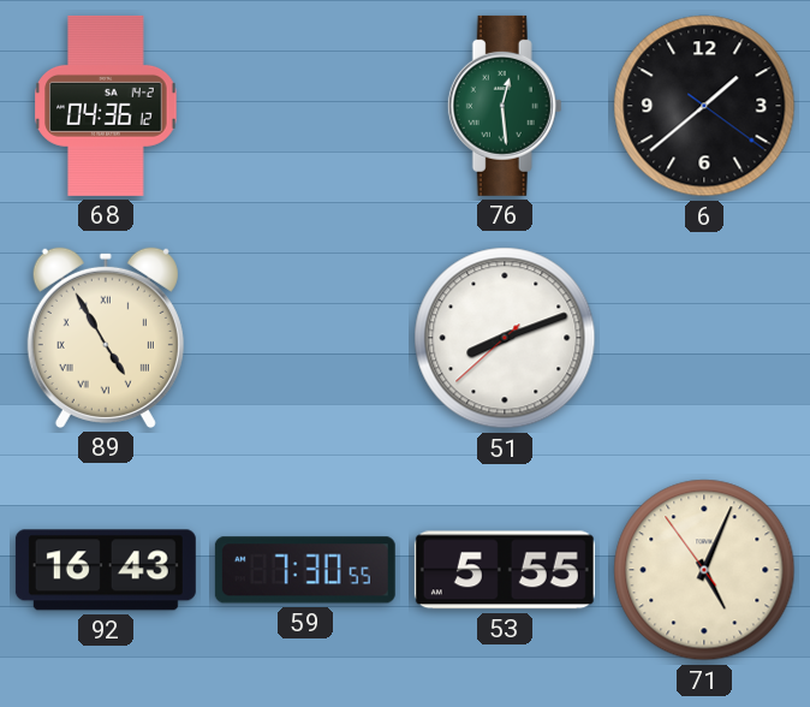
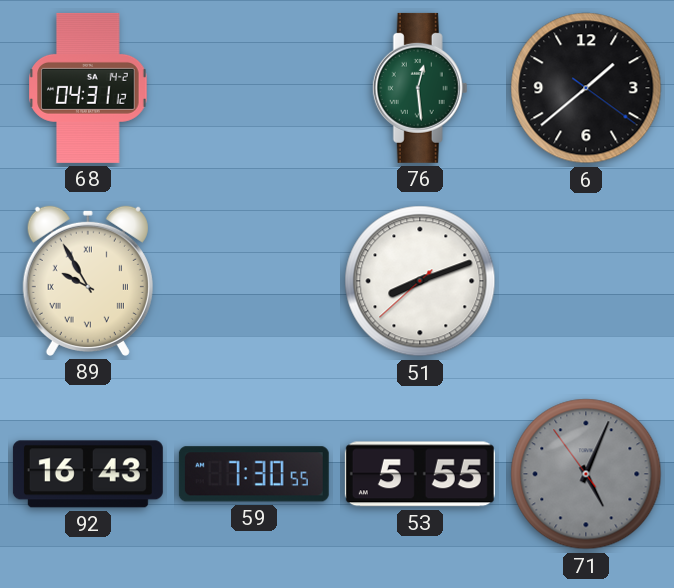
68: 04:36 -> 04:31
89: 4:55 -> 9:55
71 dial: cream -> grey
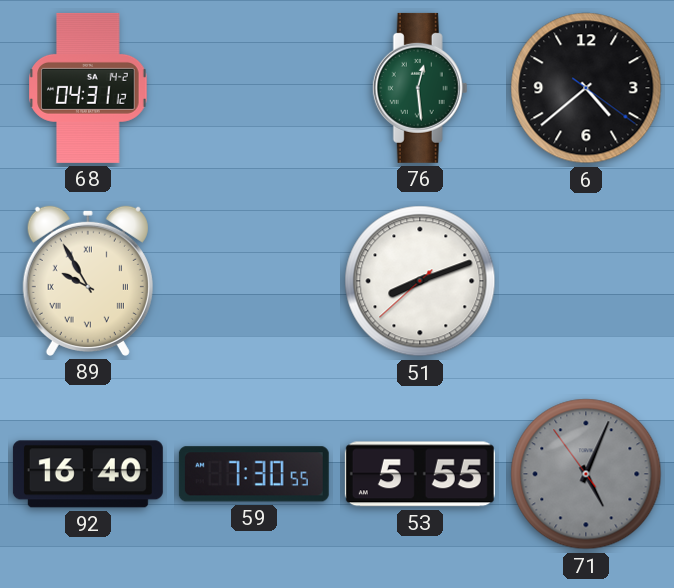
6: 1:38 -> 4:38
92: 16:43 -> 16:40
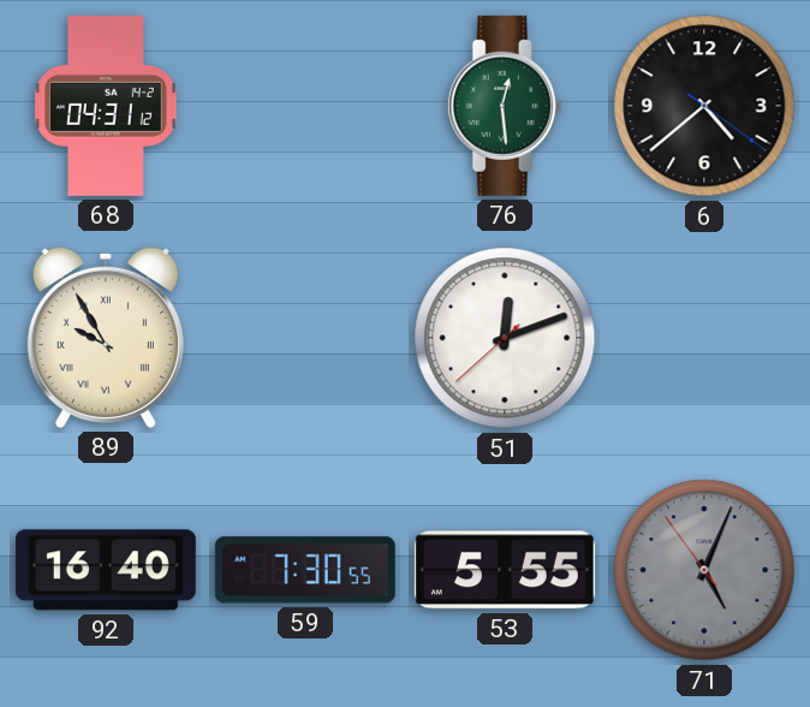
51: 8:11 -> 12:11
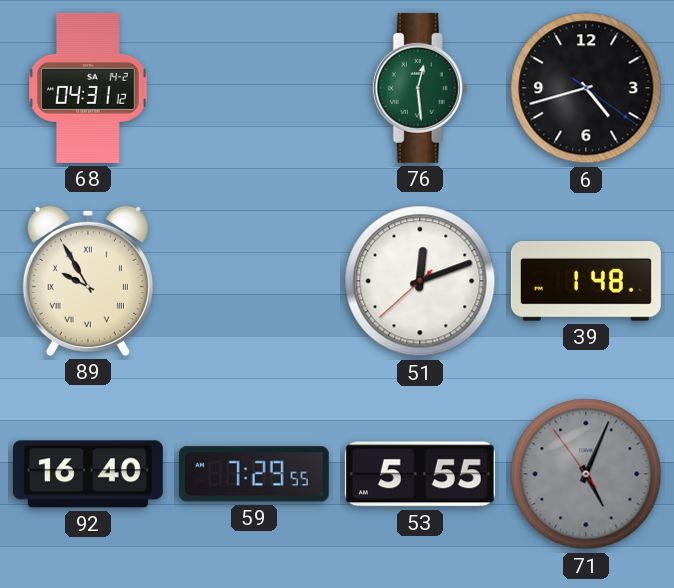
6: 4:38 -> 4:42
39: none -> 1:48
59: 7:30 -> 7:29
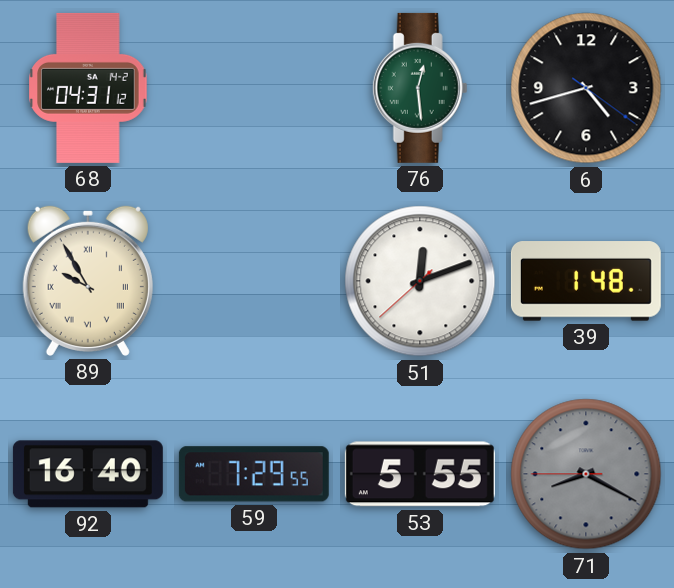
71: 5:03 -> 8:19
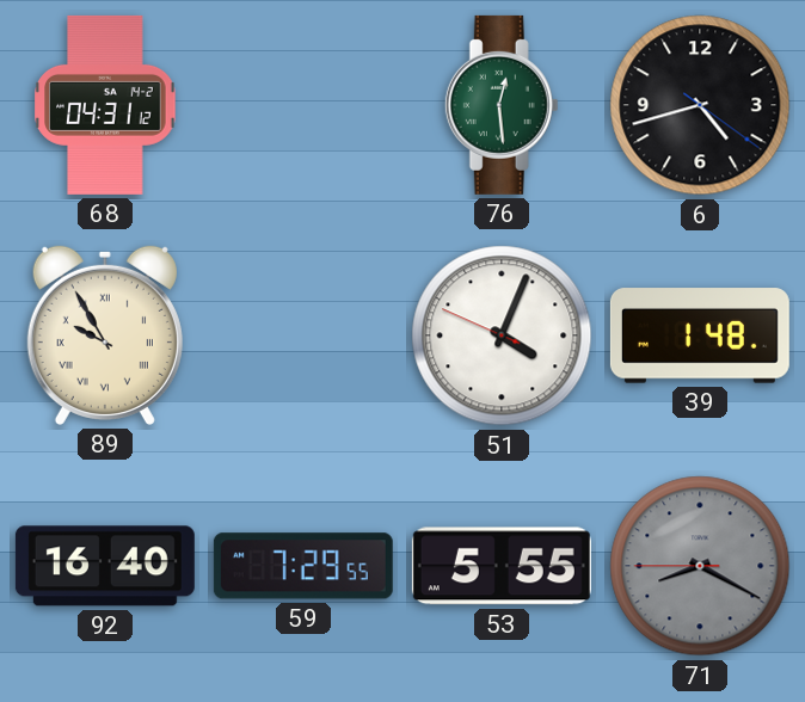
51: 12:11 -> 4:03
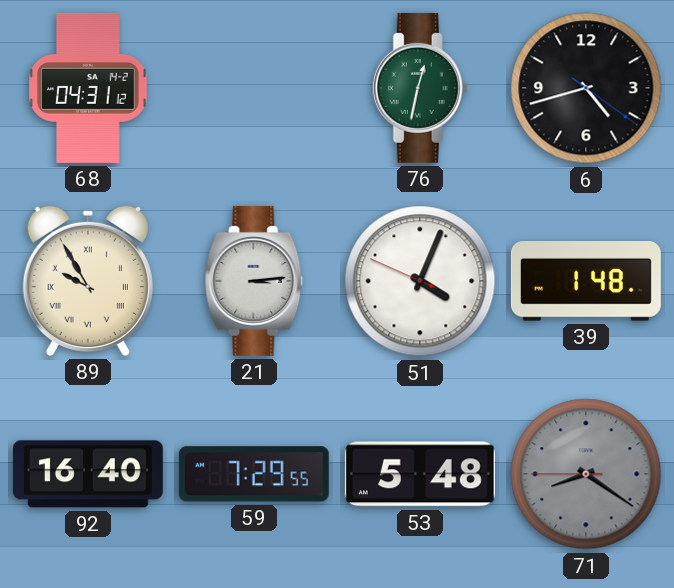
76: 12:29 -> 12:32
21: none -> 3:14
53: 5:55 -> 5:48
71: 8:19 -> 8:20
